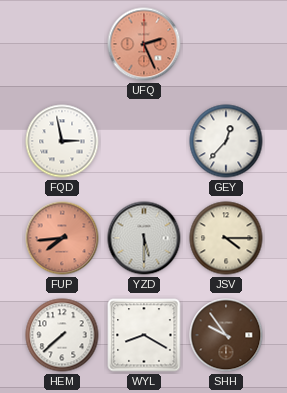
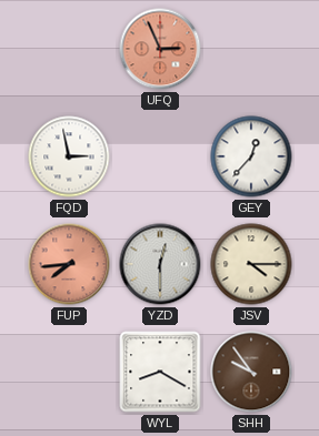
UFQ: 2:26 -> 2:56
YZD: 5:30 -> 12:30
HEM: 7:38 -> none
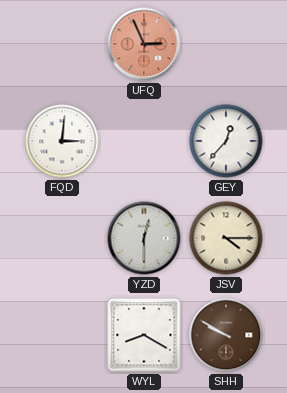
FQD: 2:58 -> 3:01
FUP: 7:44 -> none
SHH: 9:54 -> 9:50
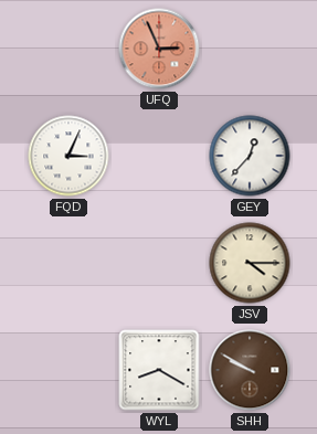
FQD: 3:01 -> 3:04
YZD: 12:30 -> none
